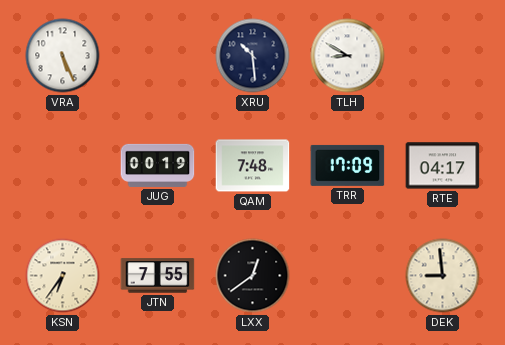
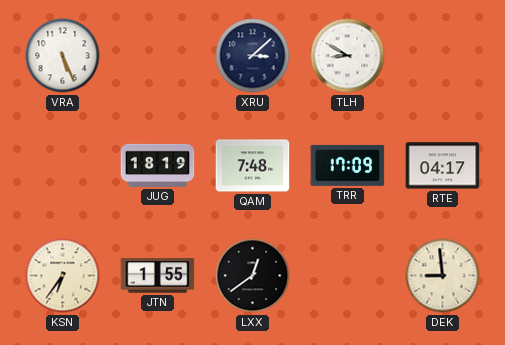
XRU: 10:29 -> 3:08
JUG: 00:19 -> 18:19
JTN: 7:55 -> 1:55
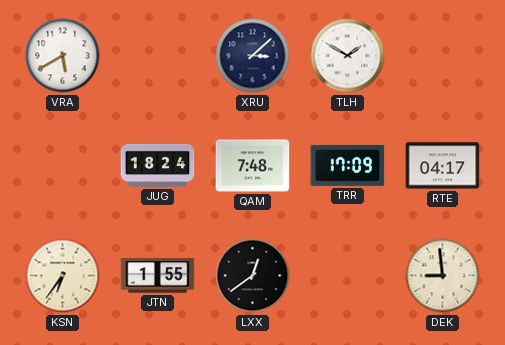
VRA: 5:26 -> 5:40
TLH: 8:50 -> 1:50
JUG: 18:19 -> 18:24
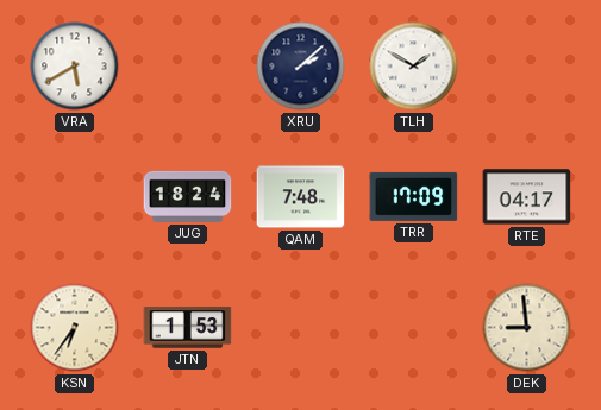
XRU: 3:08 -> 2:08
JTN: 1:55 -> 1:53
LXX: 12:39 -> none
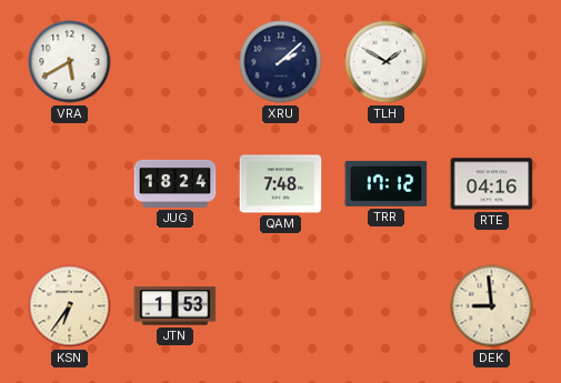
TRR: 17:09 -> 17:12
RTE: 04:17 -> 04:16
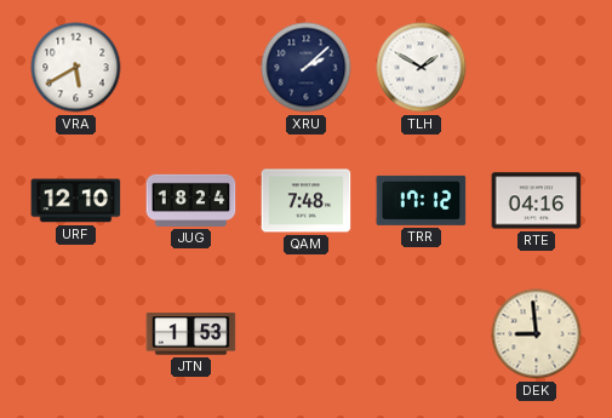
URF: none -> 12:10
KSN: 6:36 -> none
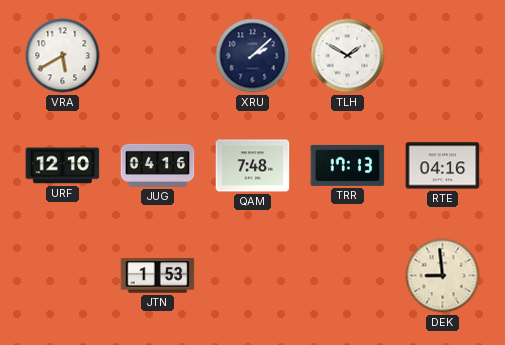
JUG: 18:24 -> 04:16
TRR: 17:12 -> 17:13
